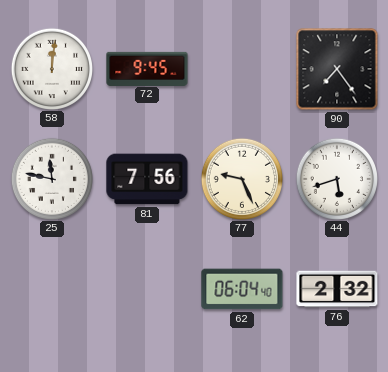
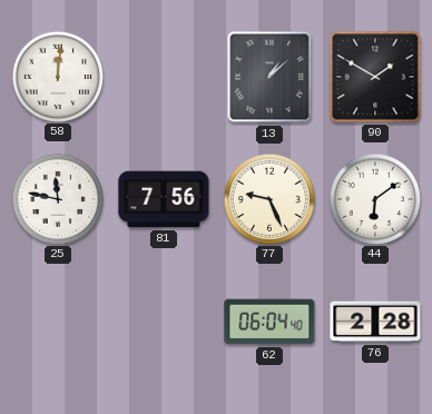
72: 9:45 -> none
13: none -> 1:08
90: 7:24 -> 1:50
44: 5:42 -> 6:09
76: 2:32 -> 2:28
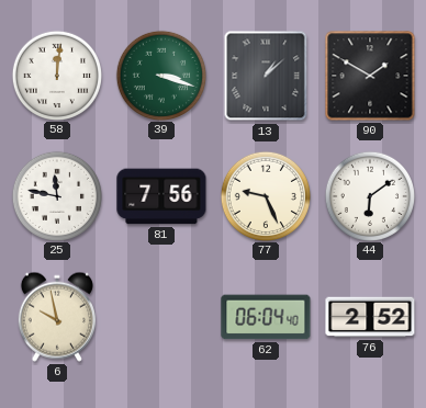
39: none -> 3:18
6: none -> 9:58
76: 2:28 -> 2:52
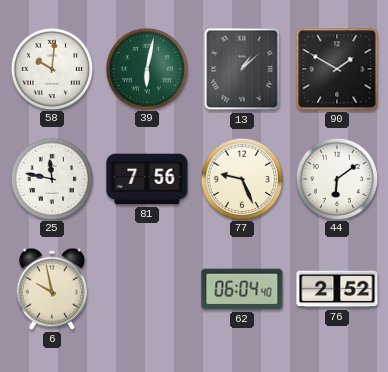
58: 12:01 -> 10:01
39: 3:18 -> 6:02
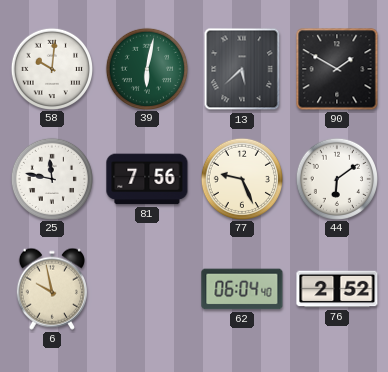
13: 1:08 -> 5:38
